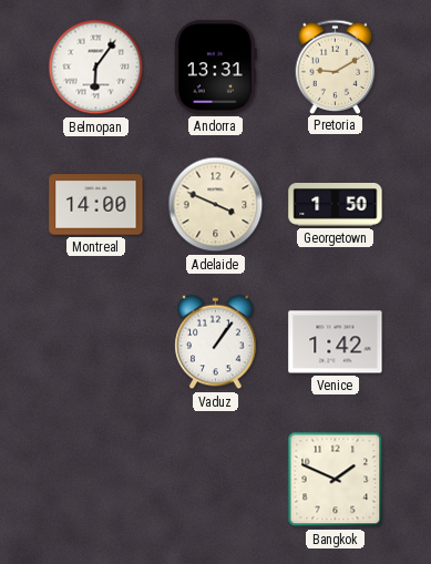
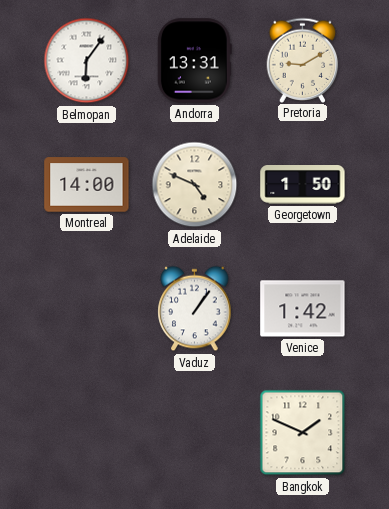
Adelaide: 3:49 -> 4:49
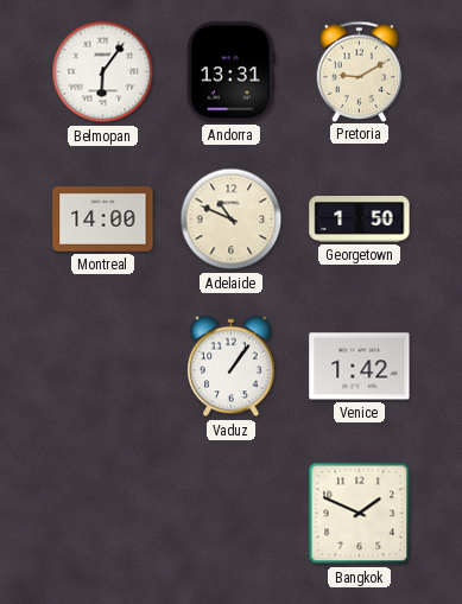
Adelaide: 4:49 -> 10:49
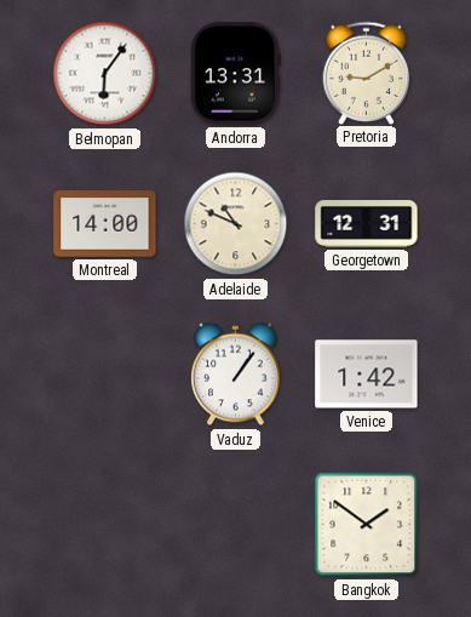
Georgetown: 1:50 -> 12:31
Bangkok: 1:49 -> 1:51
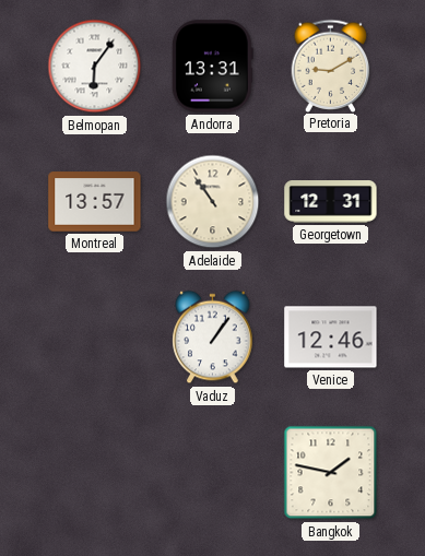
Montreal: 14:00 -> 13:57
Adelaide: 10:49 -> 10:54
Venice: 1:42 -> 12:46
Bangkok: 1:51 -> 1:47
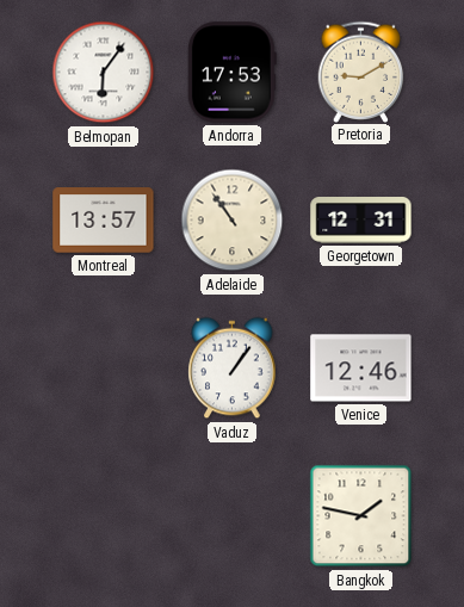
Andorra: 13:31 -> 17:53
